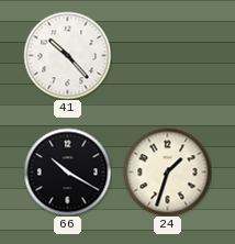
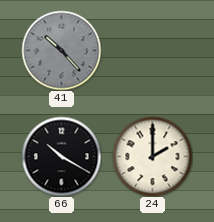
41 dial: white -> grey
24: 1:33 -> 2:00
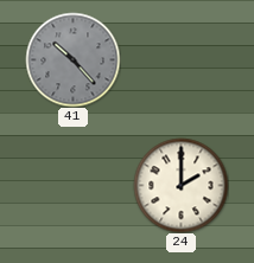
66: 10:20 -> none
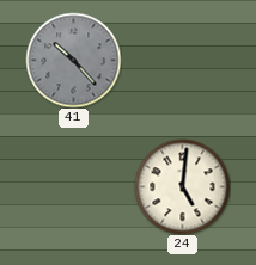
24: 2:00 -> 5:01
